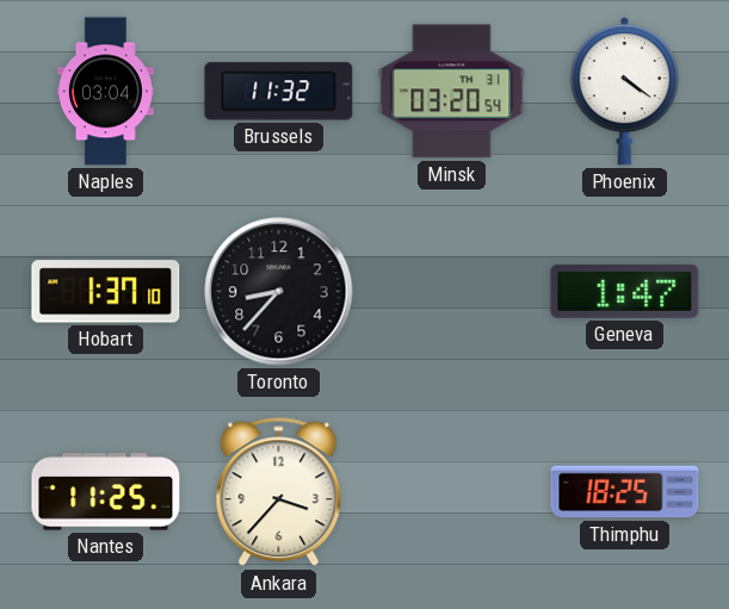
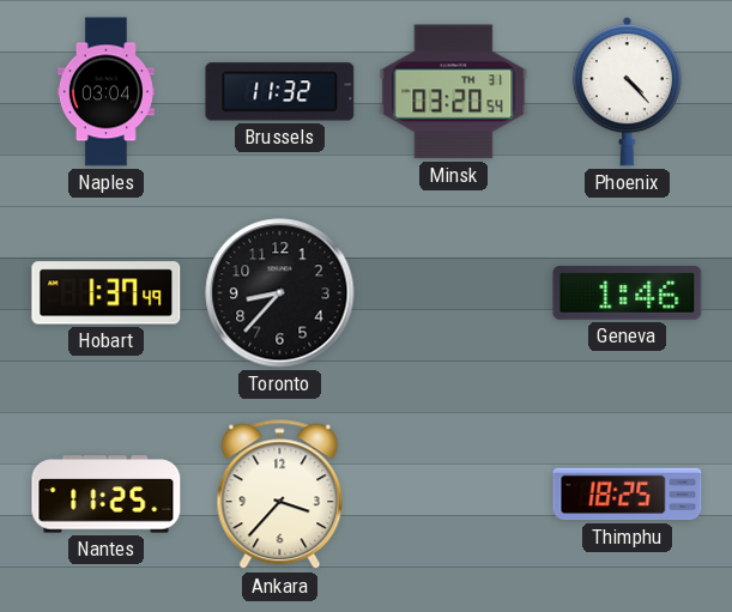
Phoenix: 4:21 -> 4:23
Hobart: 1:37:10 -> 1:37:49
Geneva: 1:47 -> 1:46
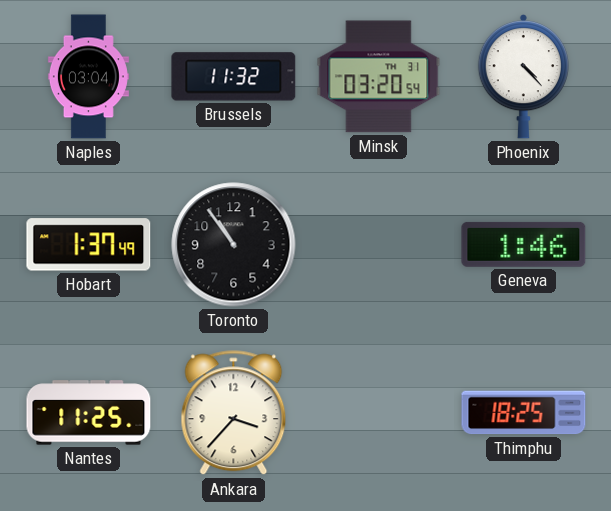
Toronto: 8:37 -> 10:54
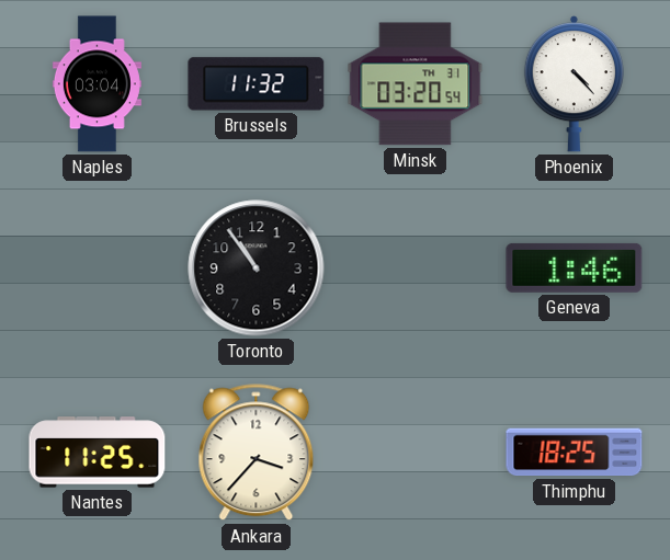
Hobart: 1:37 -> none
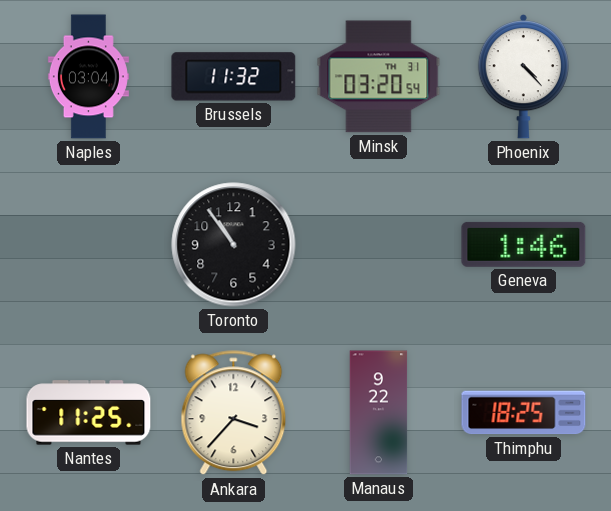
Manaus: none -> 9:22
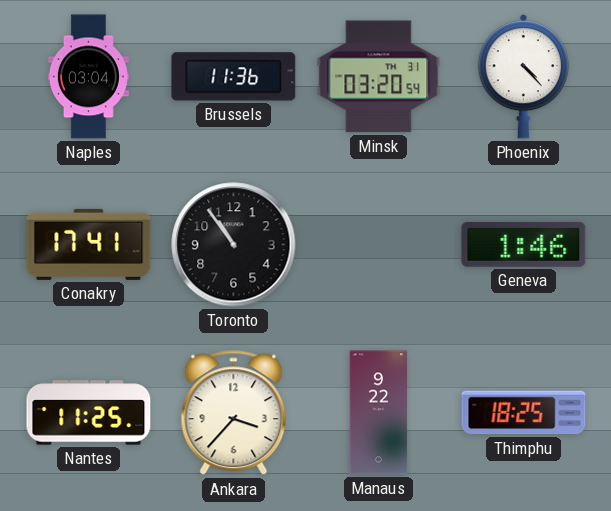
Brussels: 11:32 -> 11:36
Conakry: none -> 17:41
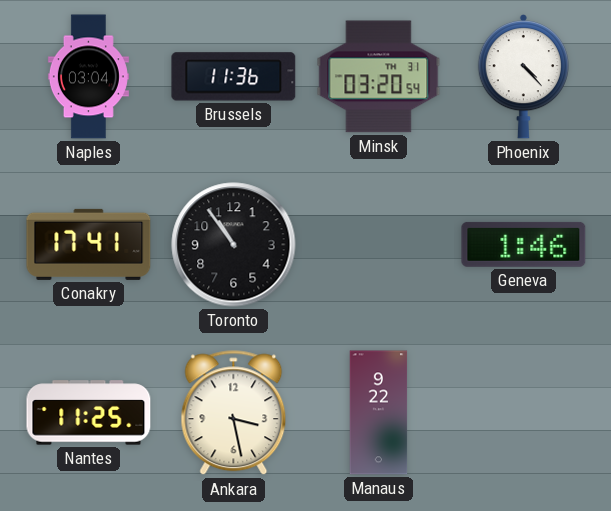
Ankara: 3:37 -> 3:28
Thimphu: 18:25 -> none
